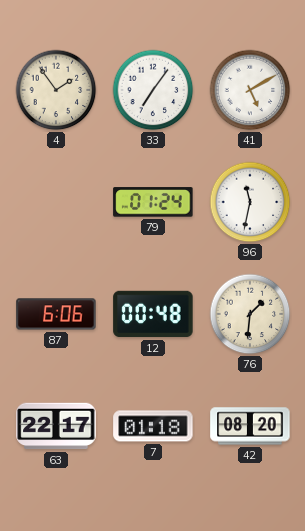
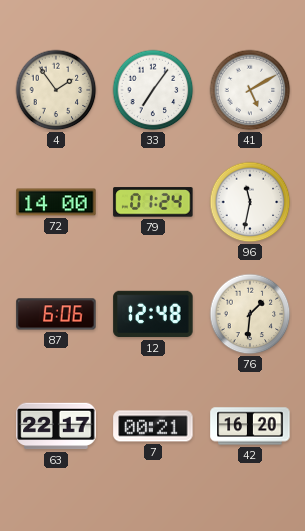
72: none -> 14:00
12: 00:48 -> 12:48
7: 01:18 -> 00:21
42: 08:20 -> 16:20
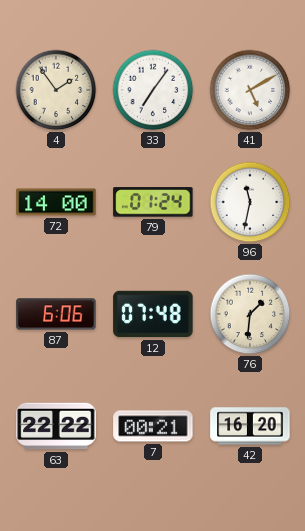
12: 12:48 -> 07:48
63: 22:17 -> 22:22
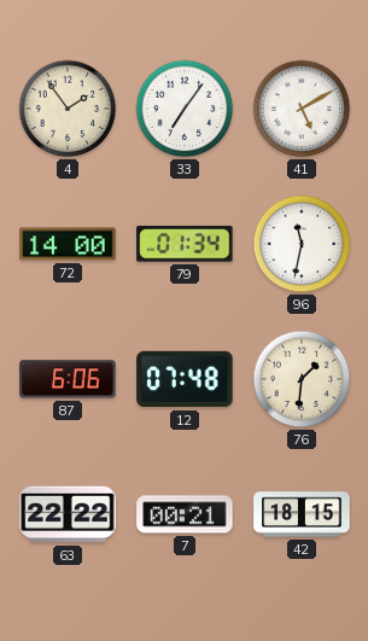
79: 01:24 -> 01:34
42: 16:20 -> 18:15
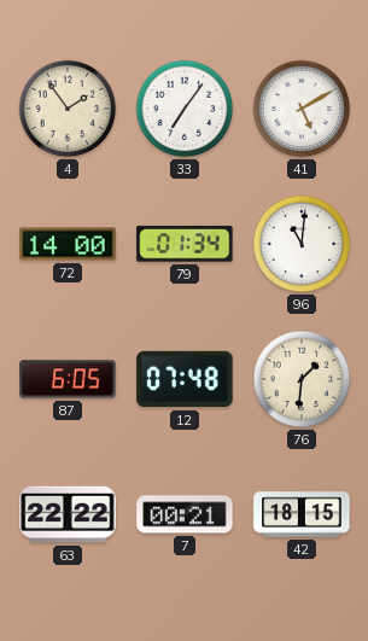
96: 11:32 -> 11:01
87: 6:06 -> 6:05
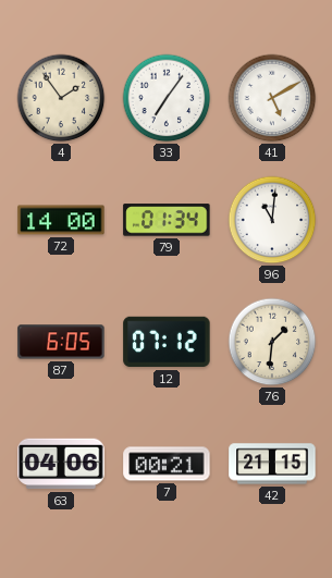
12: 07:48 -> 07:12
63: 22:22 -> 04:06
42: 18:15 -> 21:15
